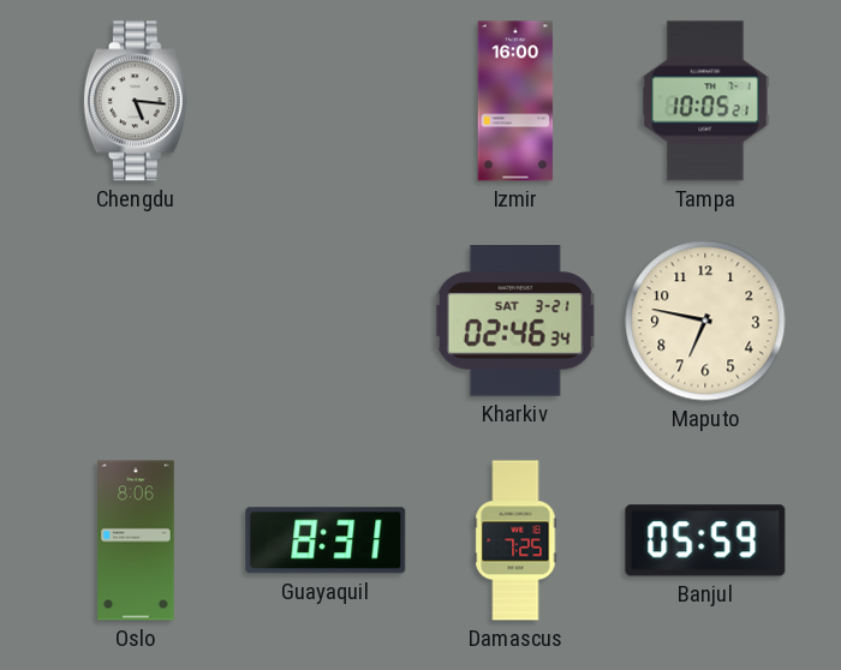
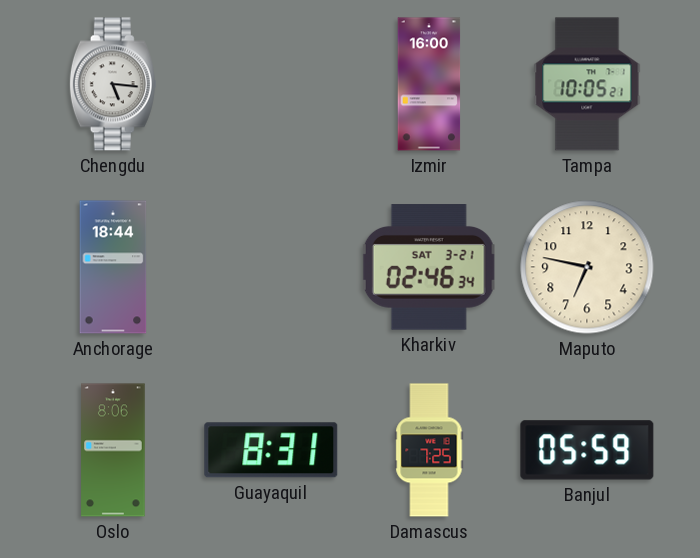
Anchorage: none -> 18:44
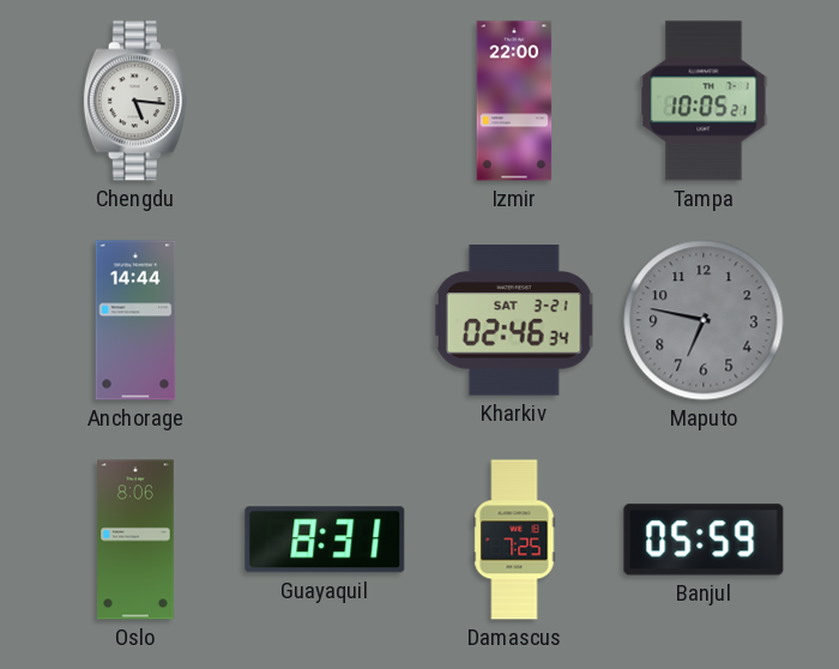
Izmir: 16:00 -> 22:00
Anchorage: 18:44 -> 14:44
Maputo dial: cream -> grey
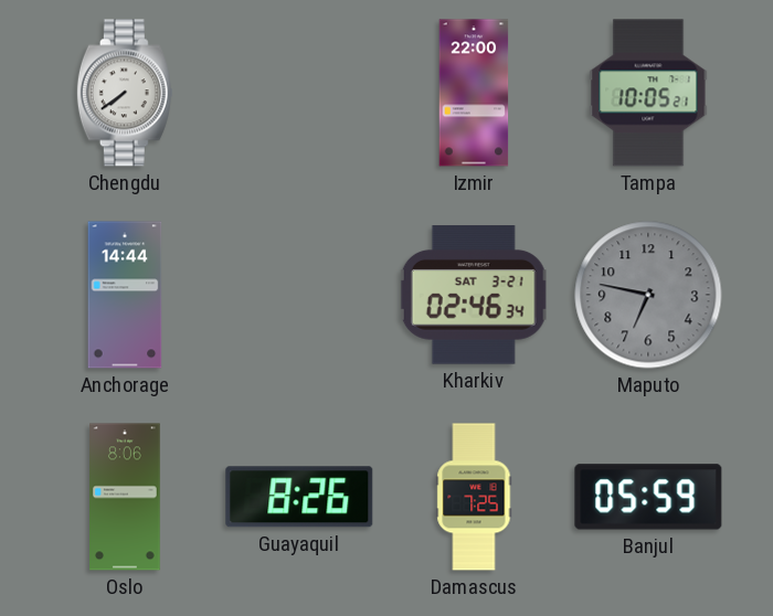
Chengdu: 5:16 -> 7:39
Guayaquil: 8:31 -> 8:26
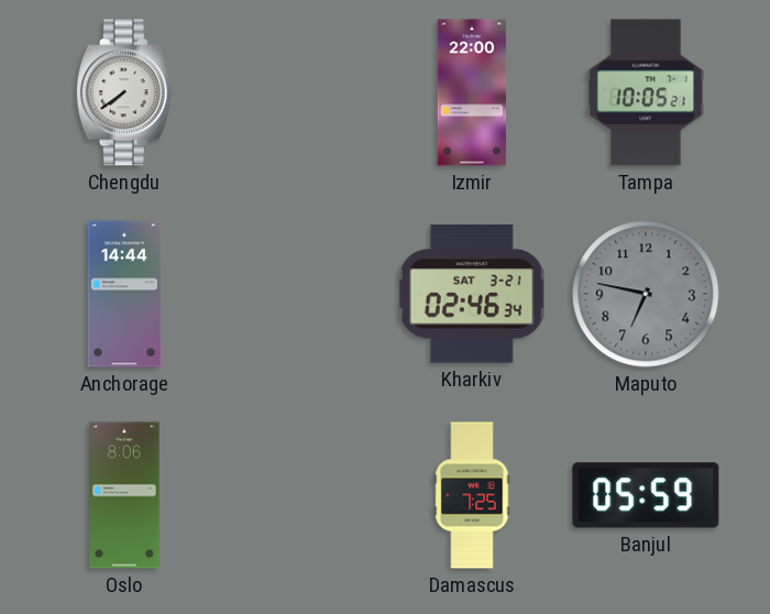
Guayaquil: 8:26 -> none
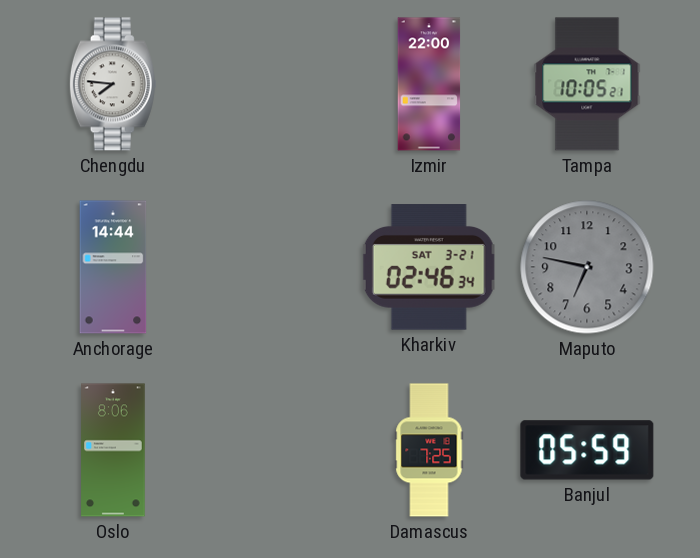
Chengdu: 7:39 -> 7:46
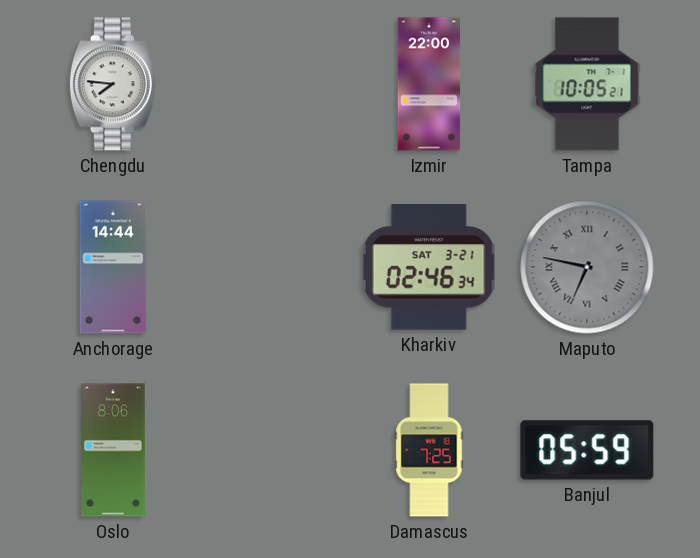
Maputo numerals: Arabic -> Roman
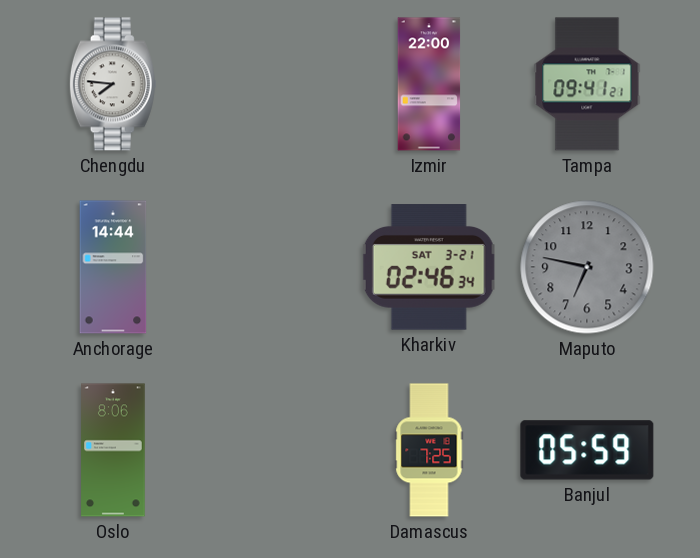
Tampa: 10:05 -> 09:41
Maputo numerals: Roman -> Arabic
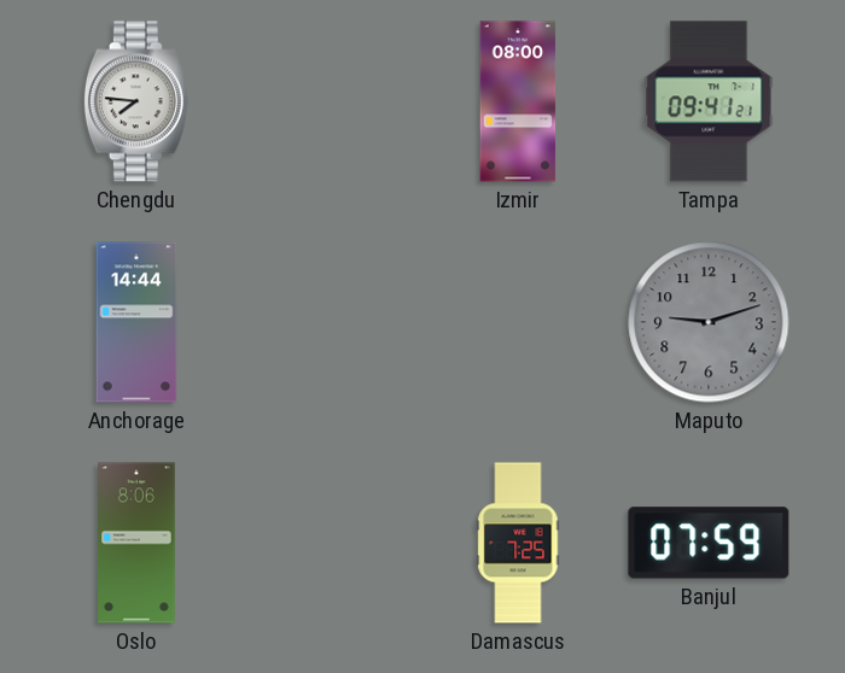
Izmir: 22:00 -> 08:00
Kharkiv: 02:46 -> none
Maputo: 6:47 -> 9:12
Banjul: 05:59 -> 07:59
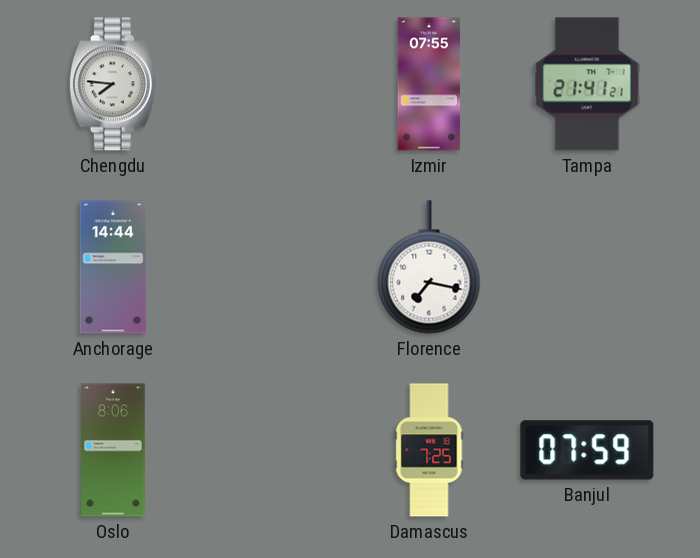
Izmir: 08:00 -> 07:55
Tampa: 09:41 -> 21:41
Florence: none -> 7:17
Maputo: 9:12 -> none
